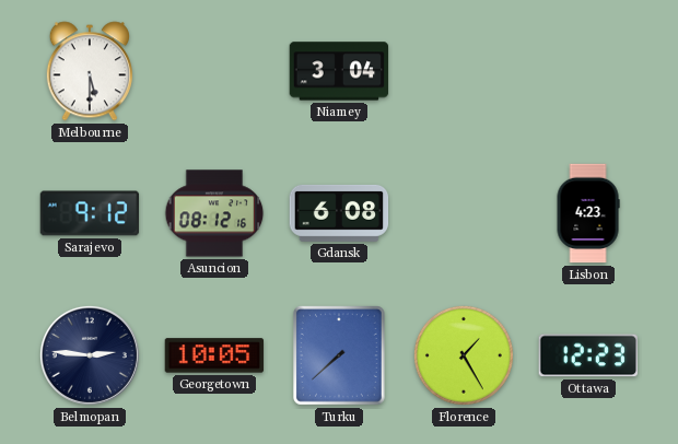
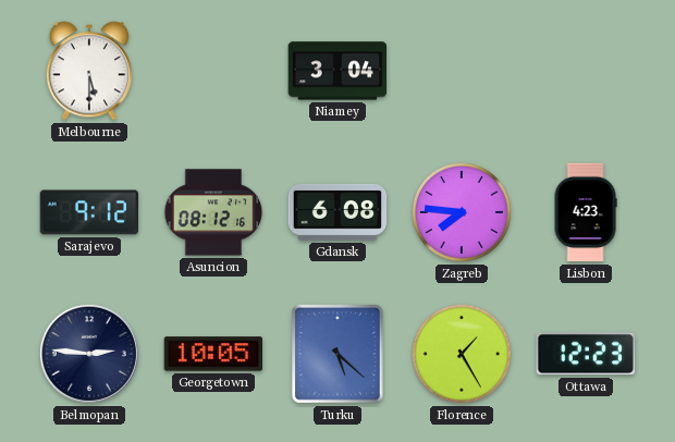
Zagreb: none -> 7:46
Turku: 7:38 -> 5:22
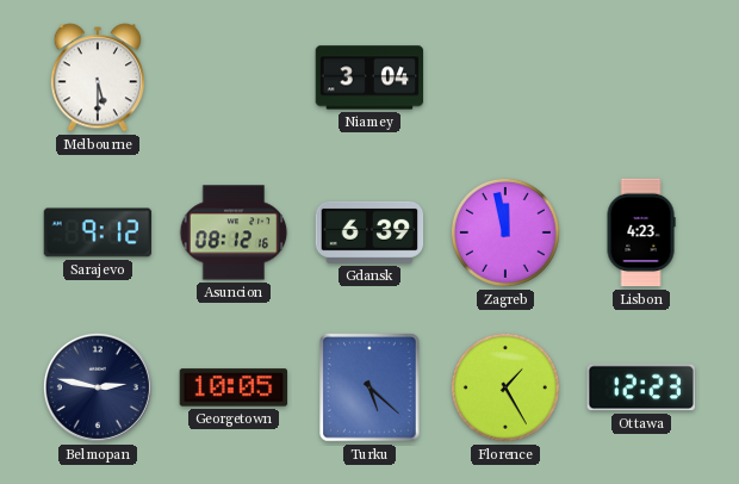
Gdansk: 6:08 -> 6:39
Zagreb: 7:46 -> 11:58
Belmopan: 2:46 -> 2:47
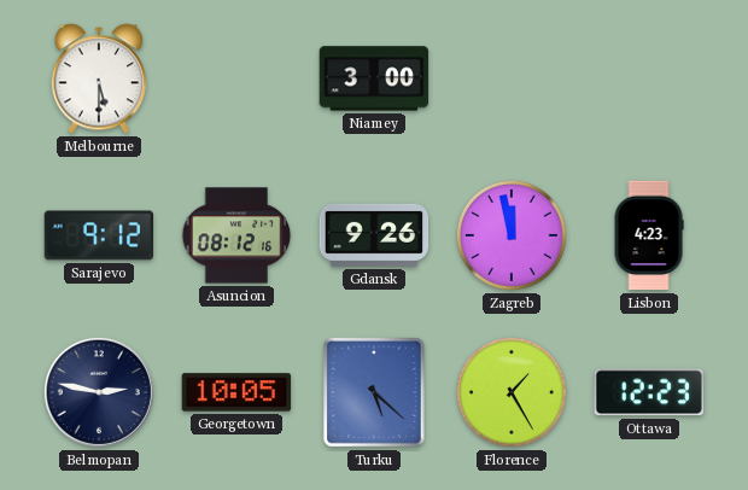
Niamey: 3:04 -> 3:00
Gdansk: 6:39 -> 9:26
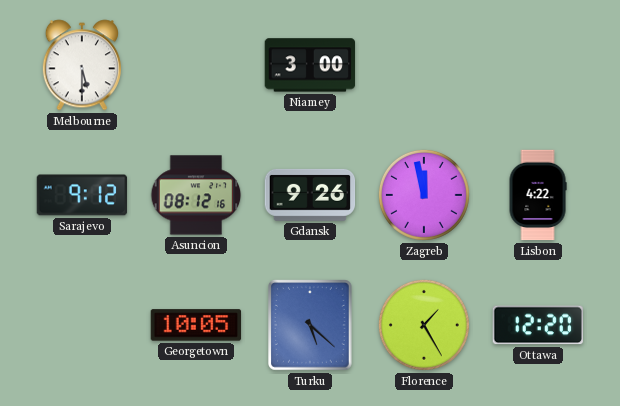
Lisbon: 4:23 -> 4:22
Belmopan: 2:47 -> none
Ottawa: 12:23 -> 12:20
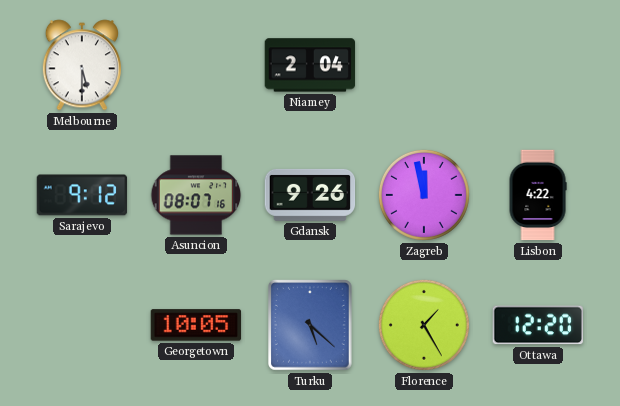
Niamey: 3:00 -> 2:04
Asuncion: 08:12 -> 08:07
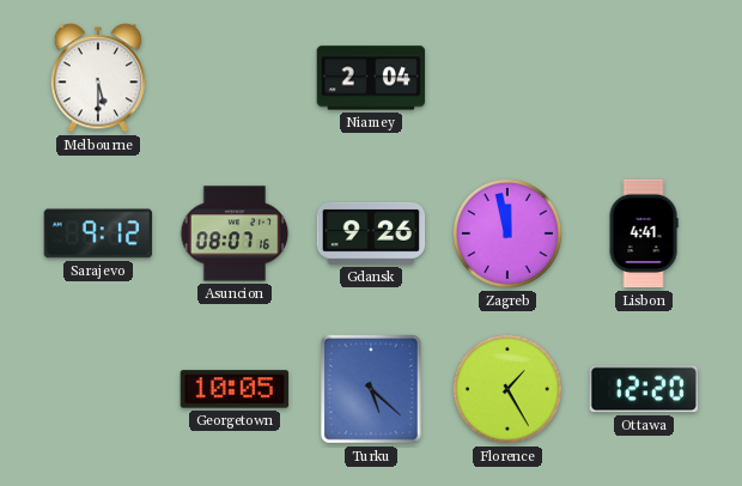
Lisbon: 4:22 -> 4:41
